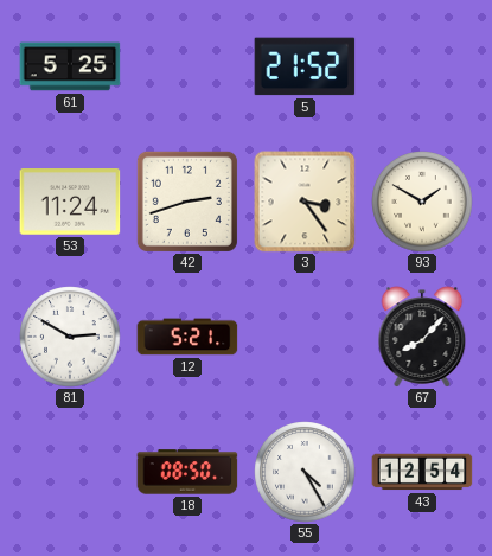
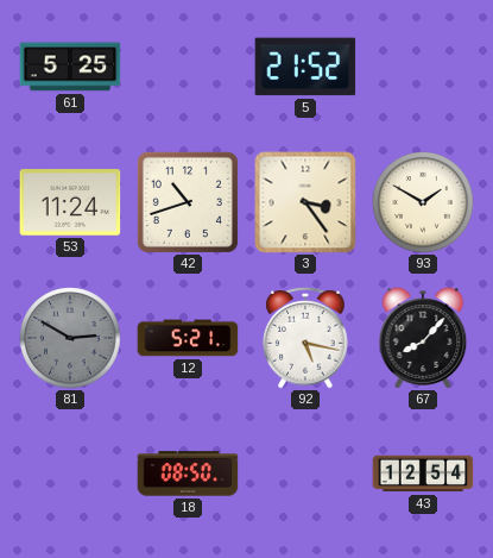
42: 2:42 -> 10:42
81 dial: white -> grey
92: none -> 5:17
55: 4:25 -> none
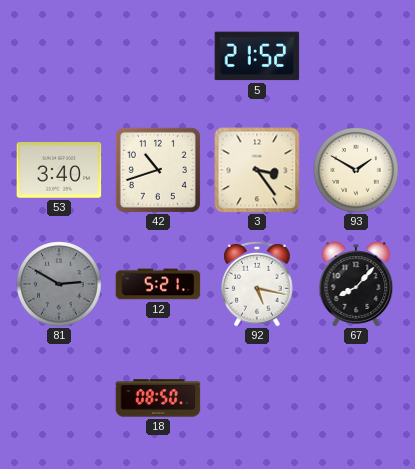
61: 5:25 -> none
53: 11:24 -> 3:40
43: 12:54 -> none
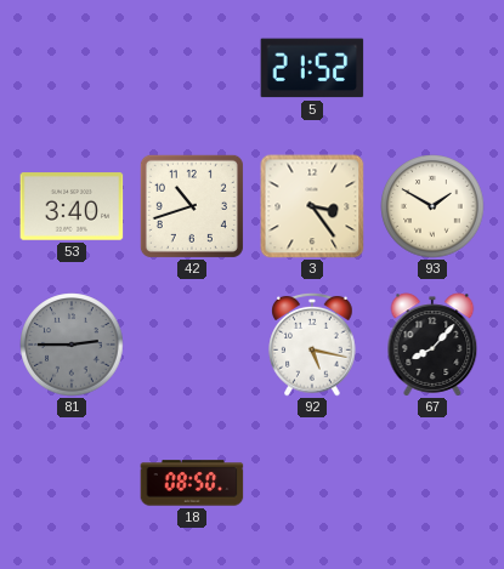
81: 2:50 -> 2:45
12: 5:21 -> none
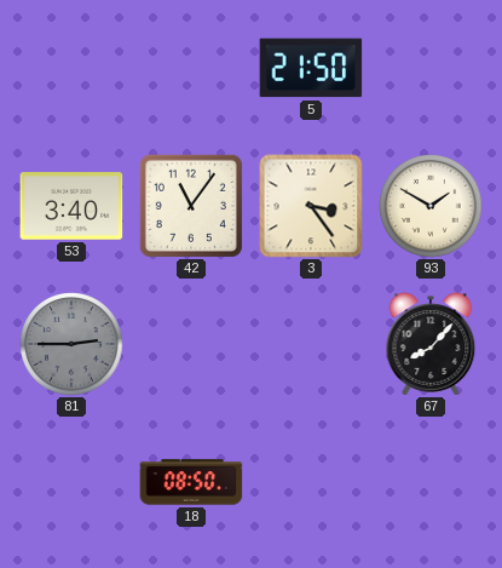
5: 21:52 -> 21:50
42: 10:42 -> 11:06
92: 5:17 -> none
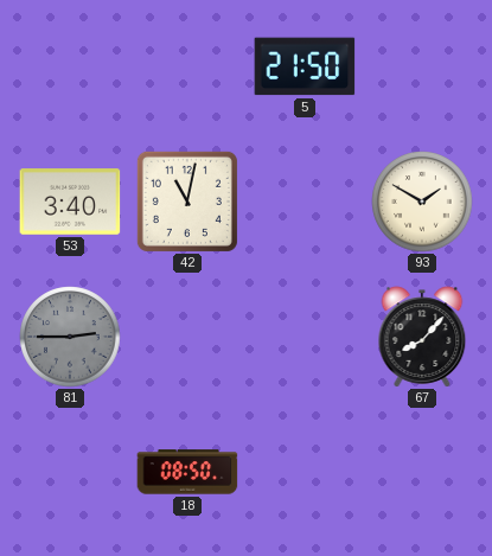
42: 11:06 -> 11:02
3: 3:24 -> none
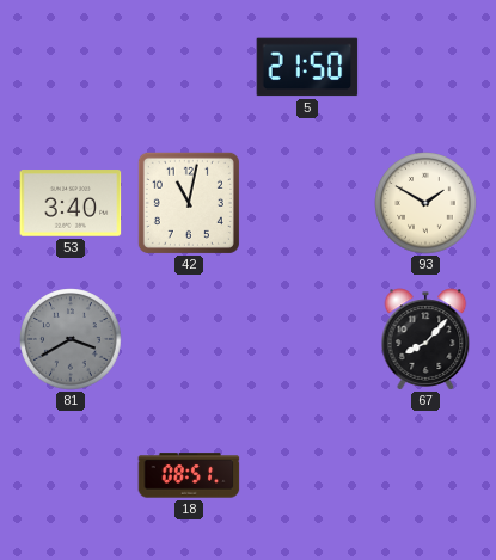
81: 2:45 -> 3:40
18: 08:50 -> 08:51
